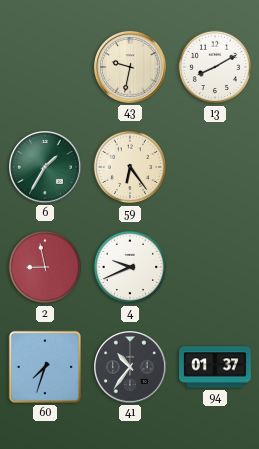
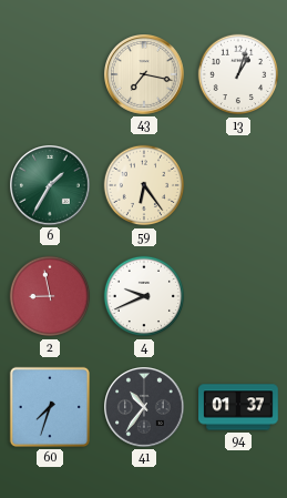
43: 9:32 -> 7:17
13: 8:10 -> 1:03
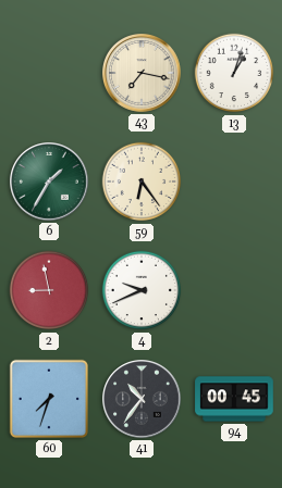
94: 01:37 -> 00:45
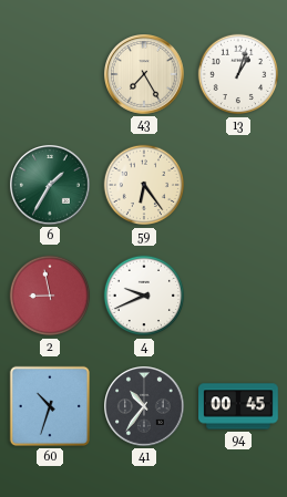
43: 7:17 -> 7:25
60: 7:33 -> 10:33
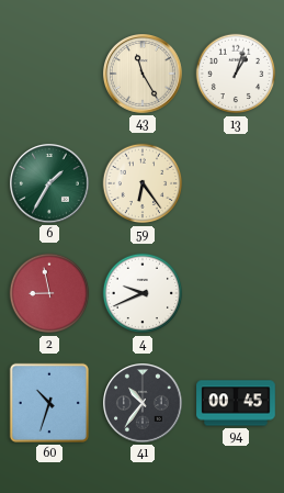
43: 7:25 -> 11:25
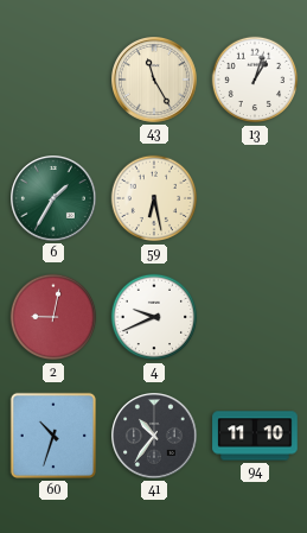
59: 6:24 -> 6:28
2: 8:58 -> 9:02
94: 00:45 -> 11:10
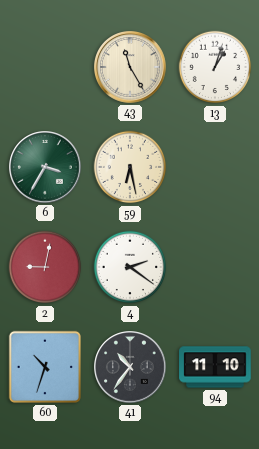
6: 1:35 -> 3:35
4: 9:41 -> 2:21
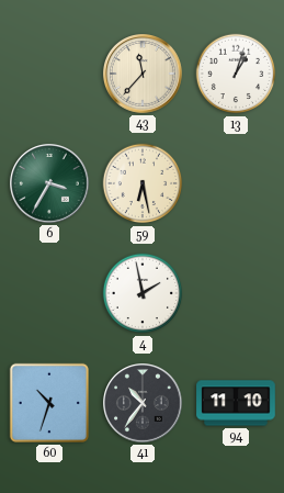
43: 11:25 -> 11:37
2: 9:02 -> none
4: 2:21 -> 1:58
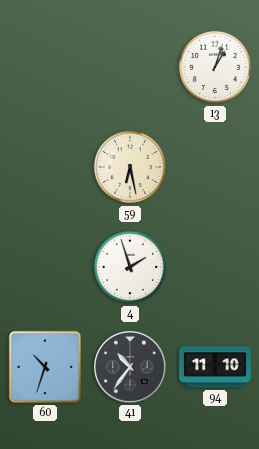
43: 11:37 -> none
6: 3:35 -> none
4: 1:58 -> 1:57
